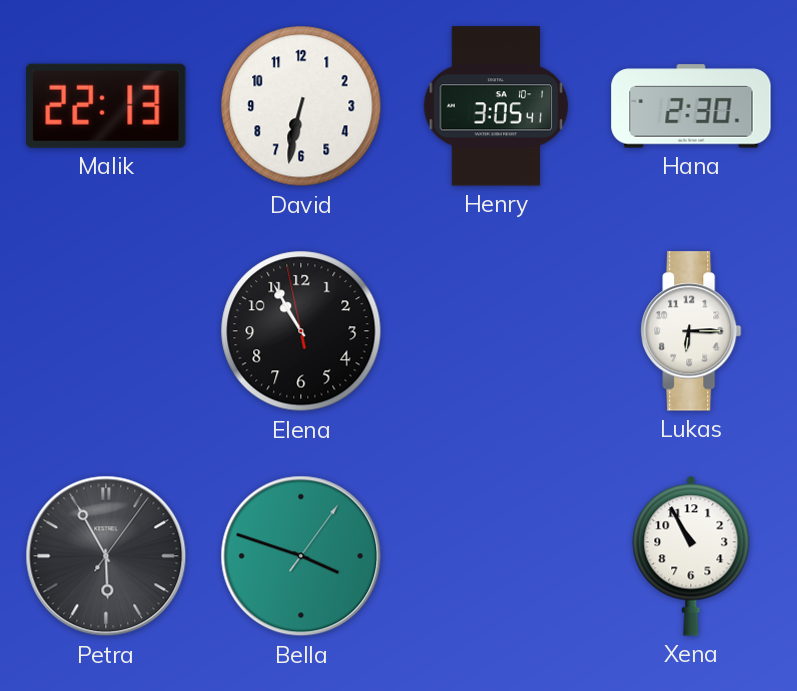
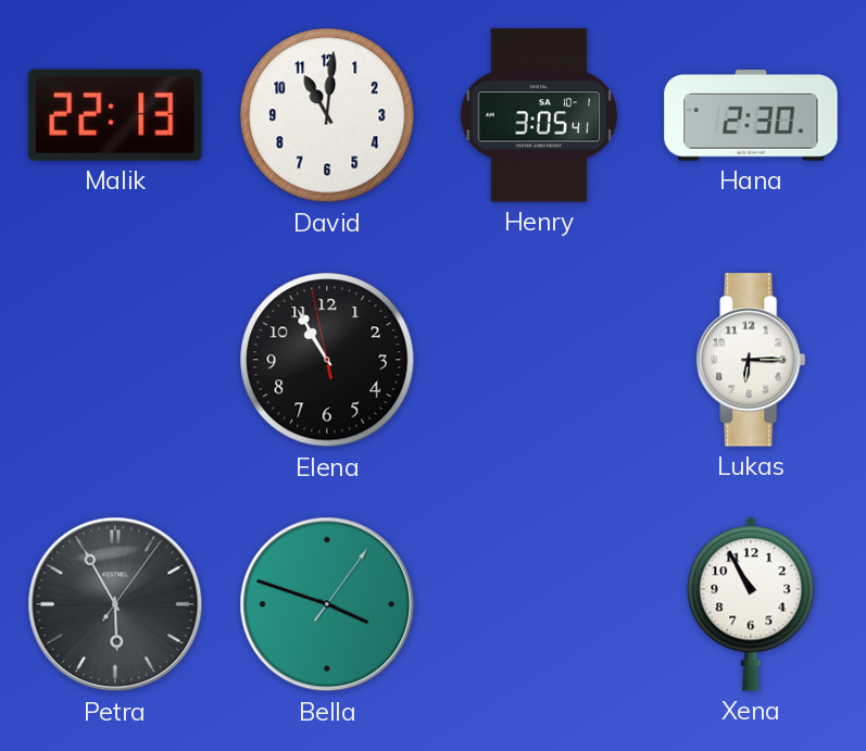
David: 6:32 -> 11:01
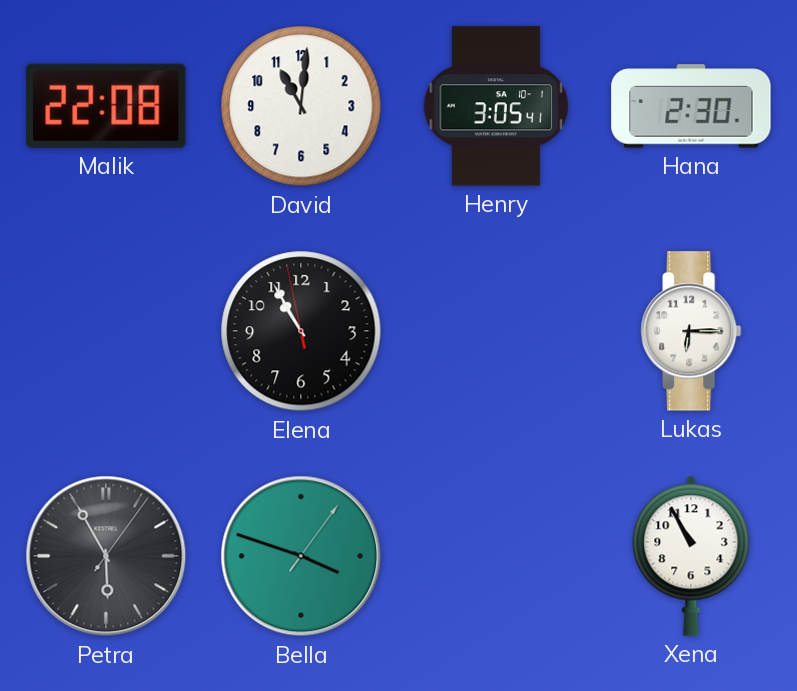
Malik: 22:13 -> 22:08
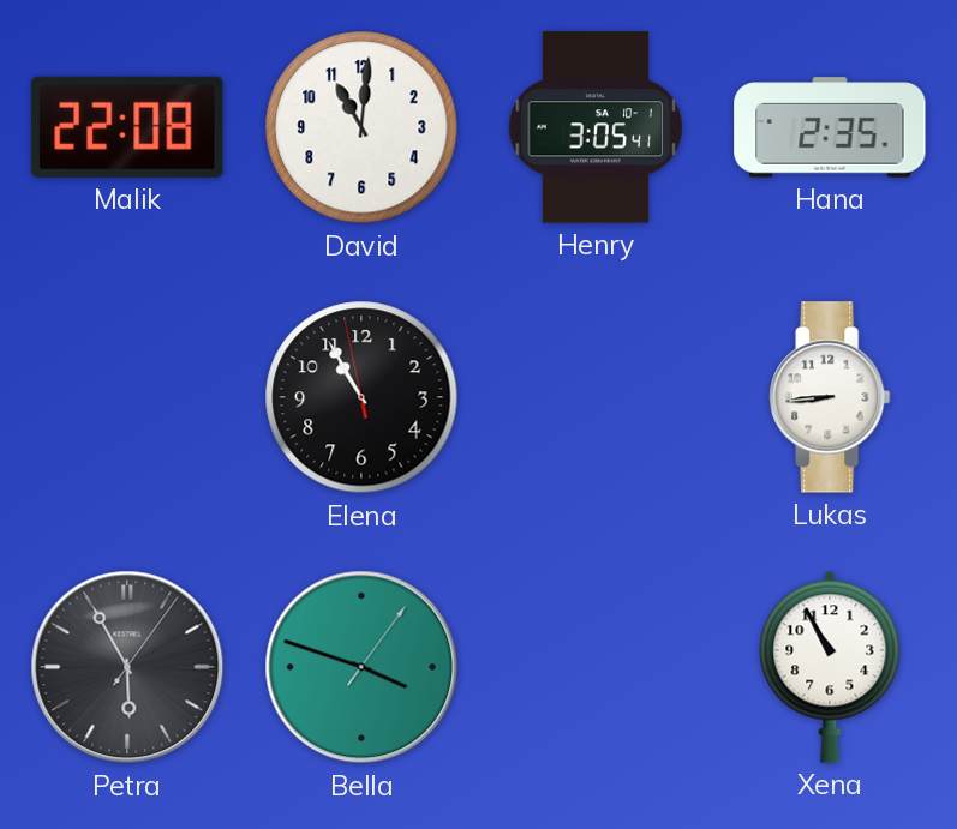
Hana: 2:30 -> 2:35
Lukas: 6:15 -> 8:44
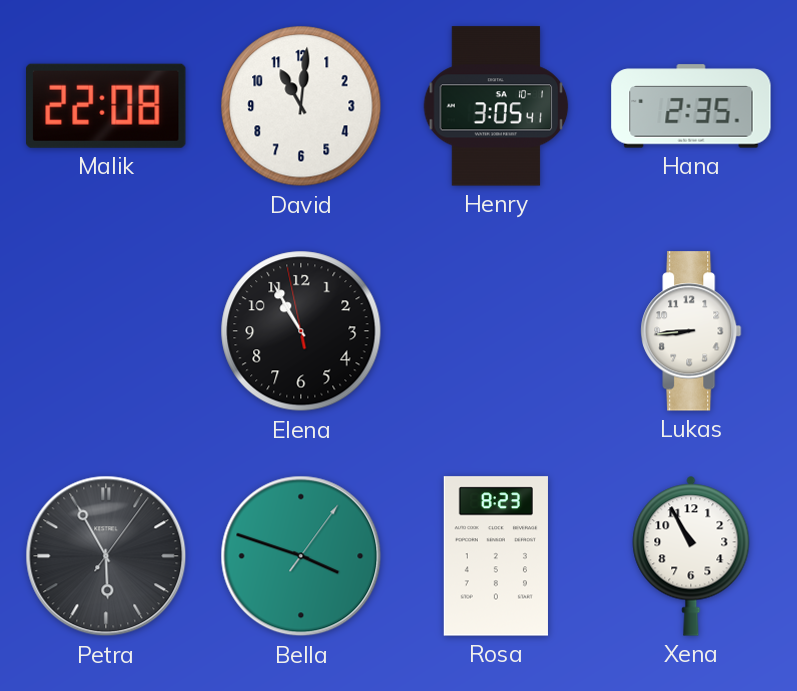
Rosa: none -> 8:23
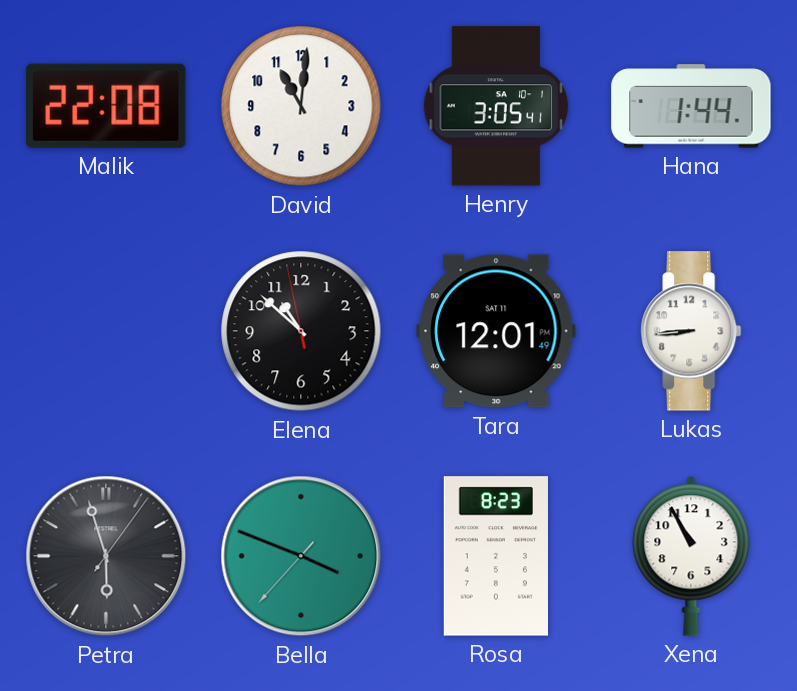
Hana: 2:35 -> 1:44
Elena: 10:54 -> 10:51
Tara: none -> 12:01
Petra: 5:55 -> 5:57
Bella: 3:48:06 -> 3:48:37
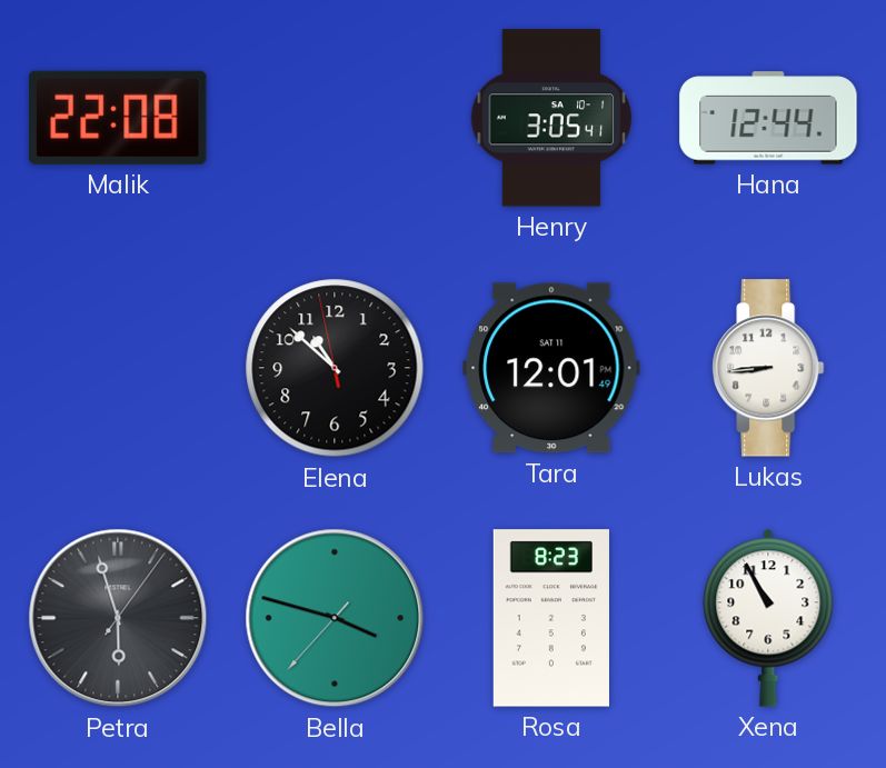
David: 11:01 -> none
Hana: 1:44 -> 12:44
Bella: 3:48 -> 3:47
